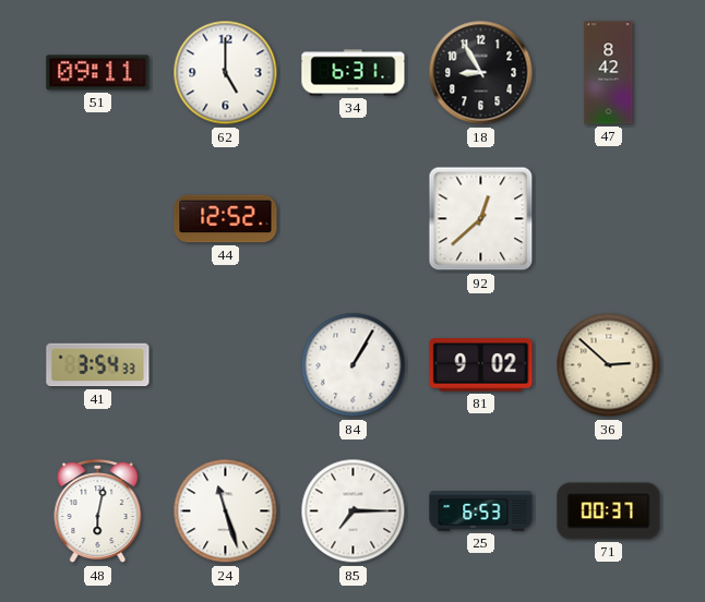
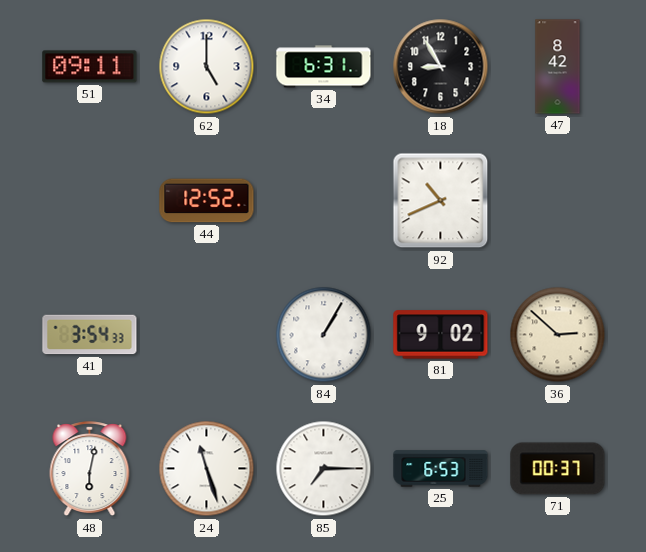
92: 12:38 -> 10:41
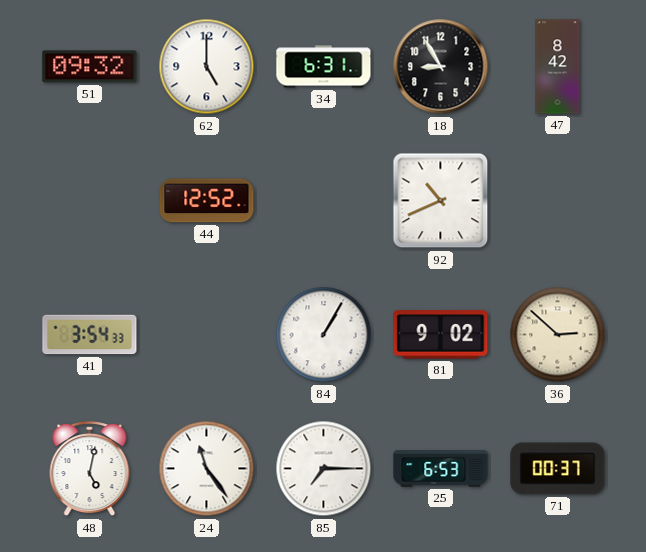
51: 09:11 -> 09:32
48: 6:02 -> 5:02
24: 11:27 -> 11:24
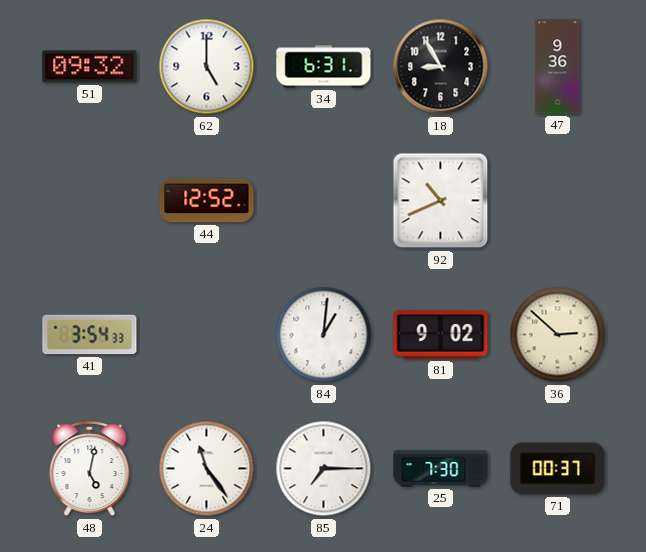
47: 8:42 -> 9:36
84: 1:05 -> 1:01
25: 6:53 -> 7:30
